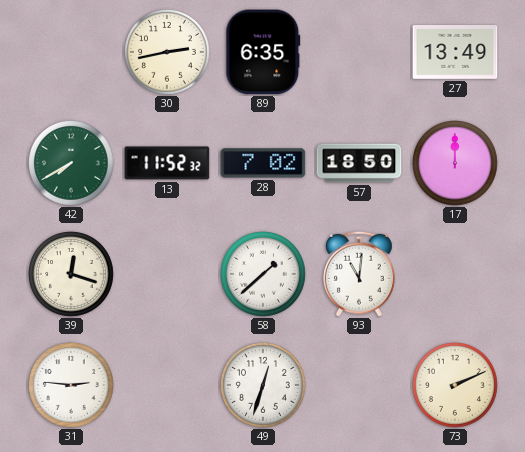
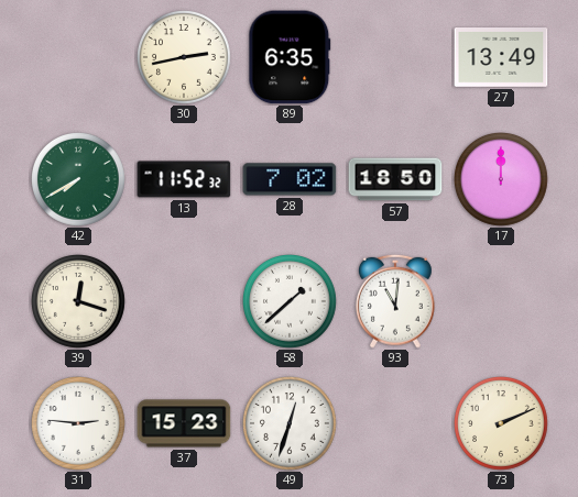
37: none -> 15:23
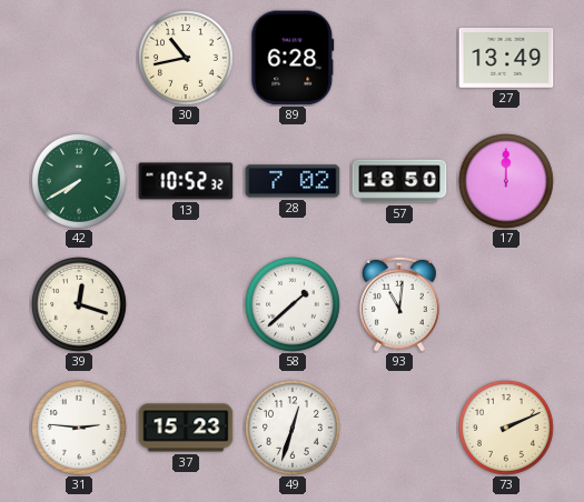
30: 2:43 -> 10:43
89: 6:35 -> 6:28
13: 11:52 -> 10:52
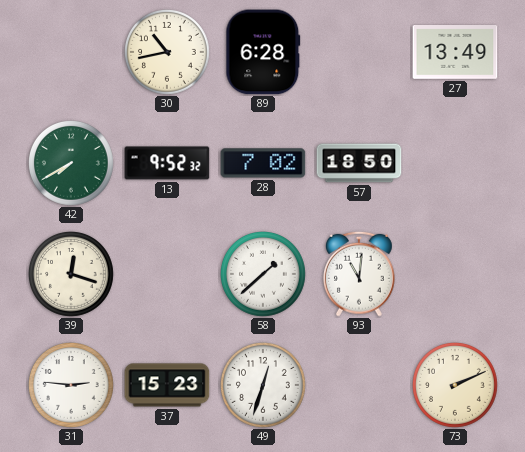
13: 10:52 -> 9:52
17: 12:00 -> none
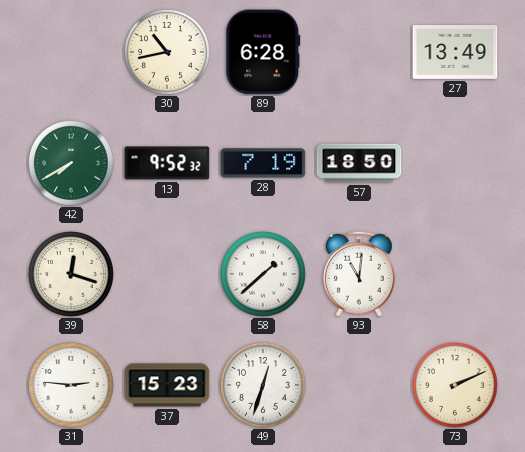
28: 7:02 -> 7:19
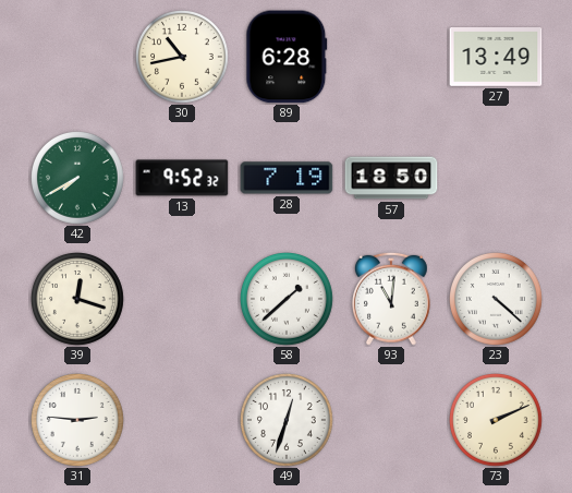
23: none -> 4:22
37: 15:23 -> none
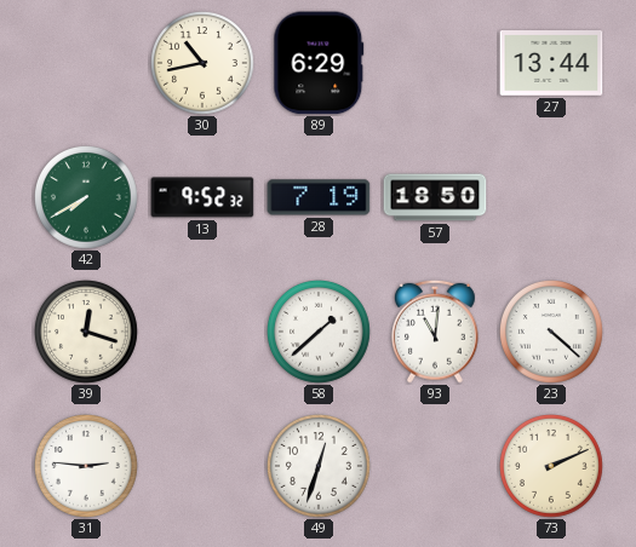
89: 6:28 -> 6:29
27: 13:49 -> 13:44
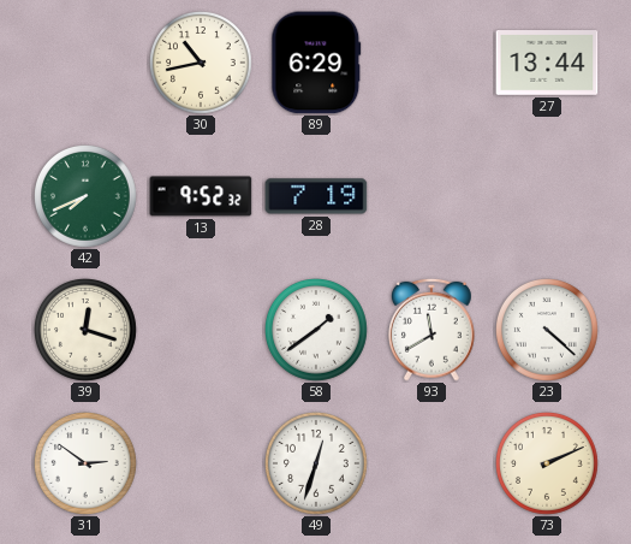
42: 7:40 -> 7:41
57: 18:50 -> none
58: 1:38 -> 1:39
93: 11:01 -> 11:40
31: 2:46 -> 2:51
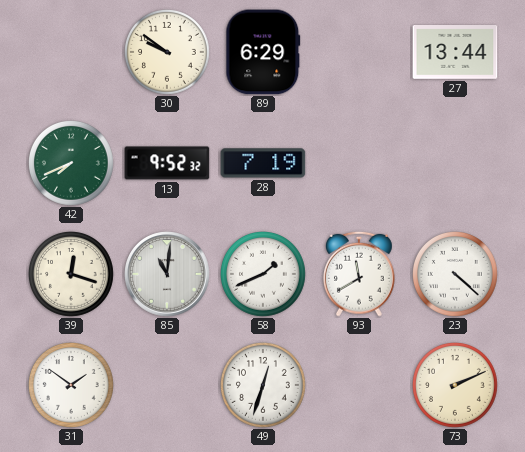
30: 10:43 -> 9:51
85: none -> 11:01
58: 1:39 -> 1:41
31: 2:51 -> 1:51
